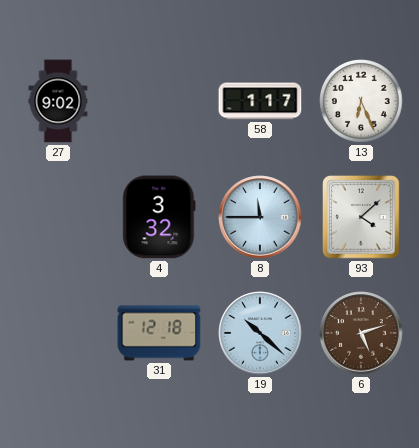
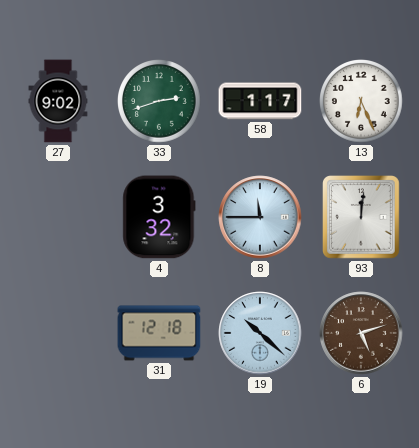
33: none -> 2:42
93: 4:08 -> 12:01
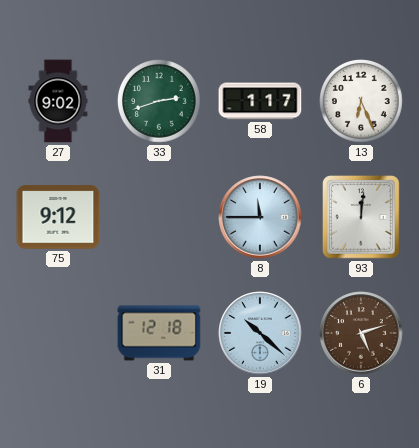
75: none -> 9:12
4: 3:32 -> none
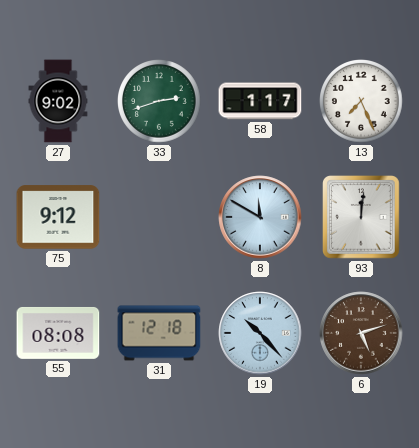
13: 6:26 -> 7:26
8: 11:45 -> 11:50
55: none -> 08:08
19: 10:22 -> 10:23
